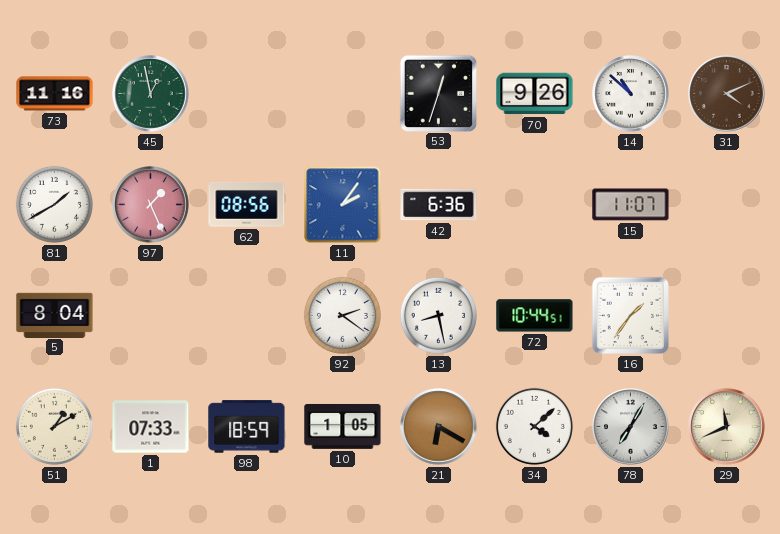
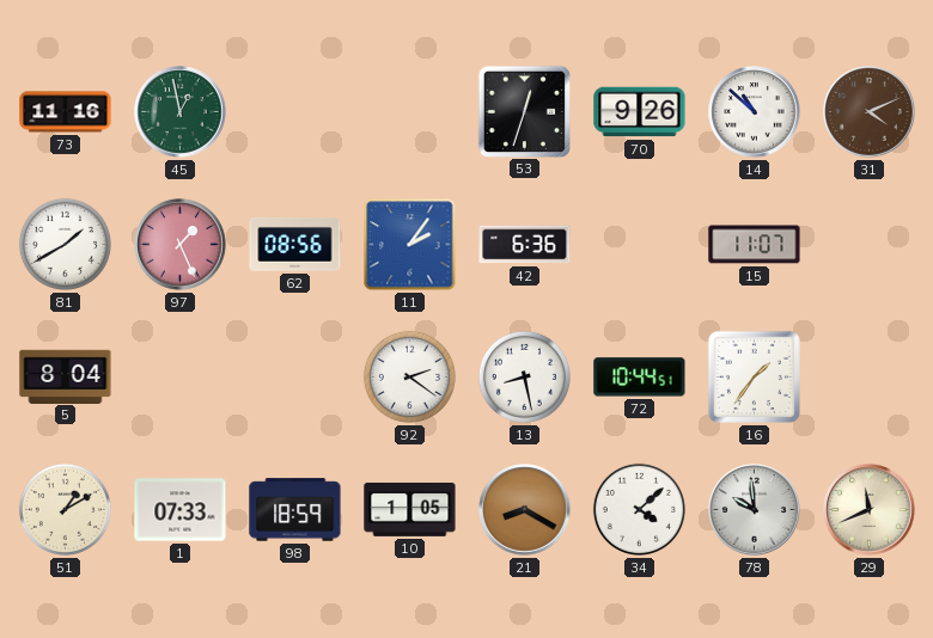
21: 6:20 -> 8:20
78: 7:05 -> 9:59
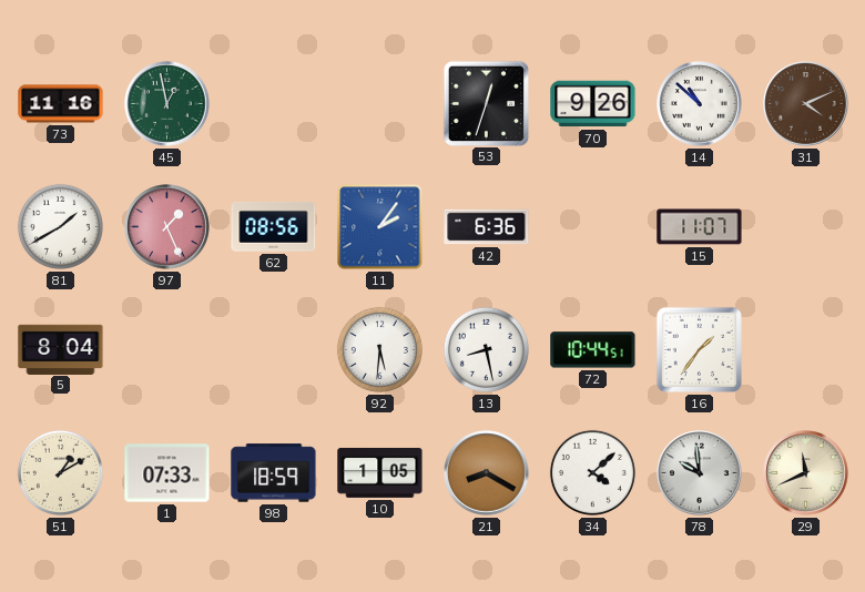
92: 2:21 -> 5:31
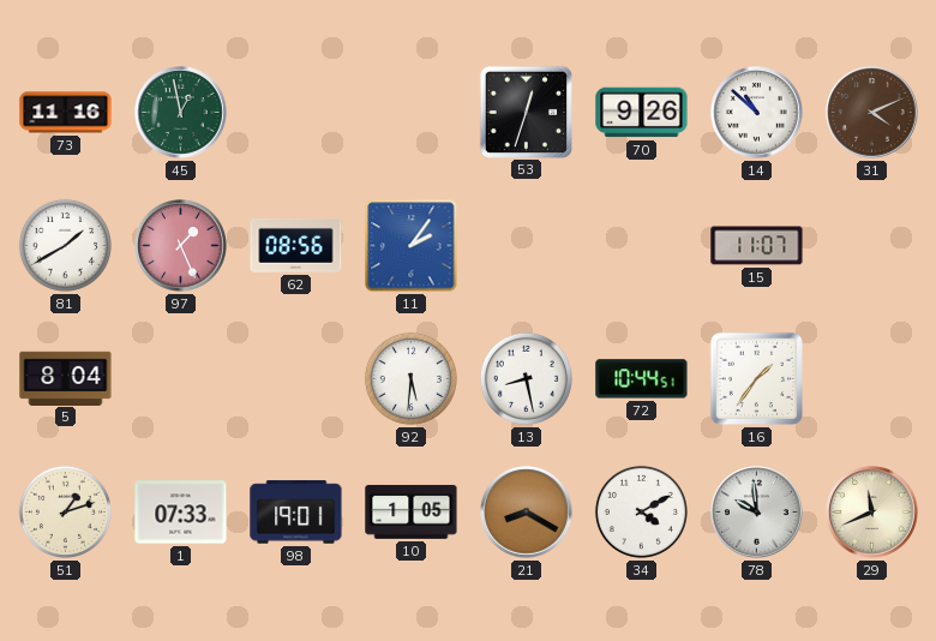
42: 6:36 -> none
51: 1:10 -> 1:12
98: 18:59 -> 19:01
34: 4:08 -> 4:10
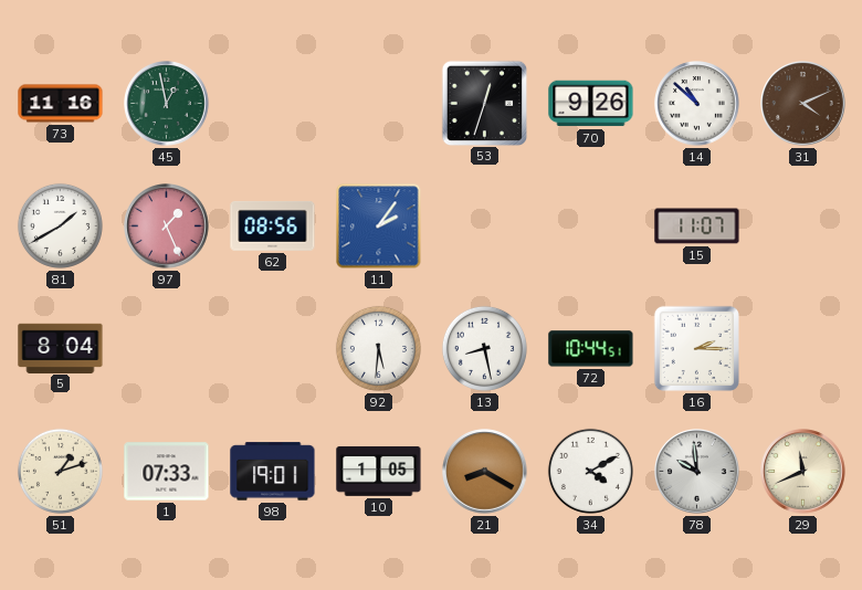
16: 1:36 -> 2:15
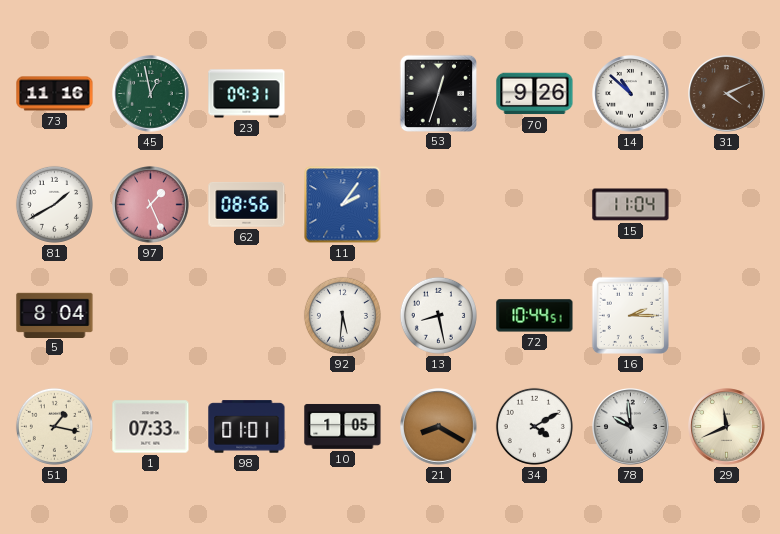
23: none -> 09:31
15: 11:07 -> 11:04
51: 1:12 -> 1:17
98: 19:01 -> 01:01
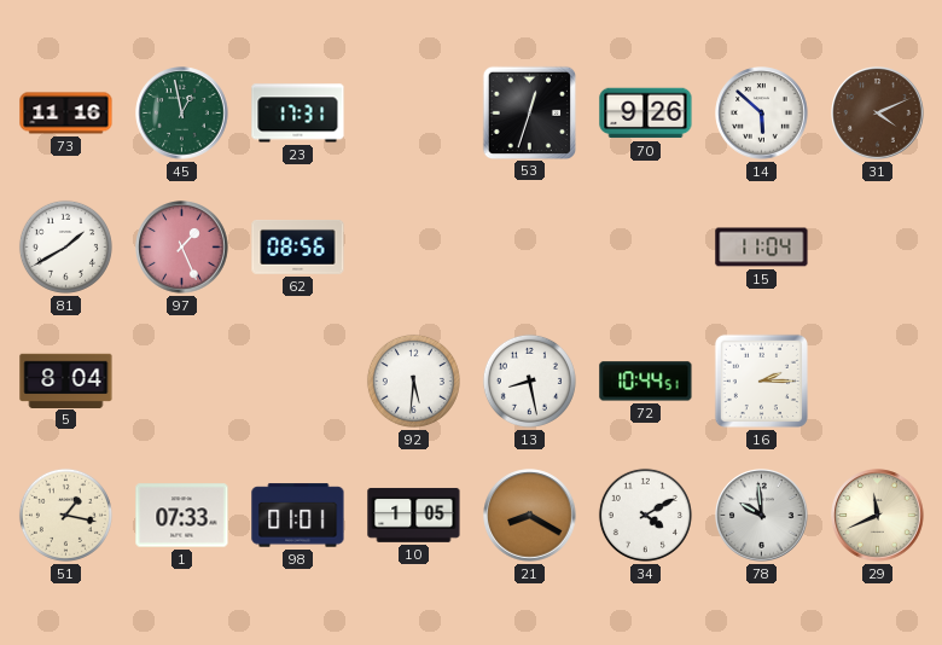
23: 09:31 -> 17:31
14: 10:52 -> 5:52
11: 2:06 -> none
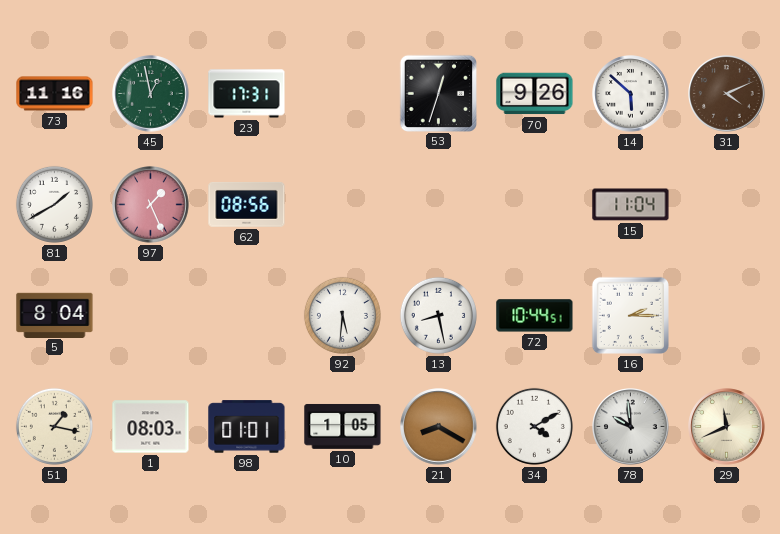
1: 07:33 -> 08:03
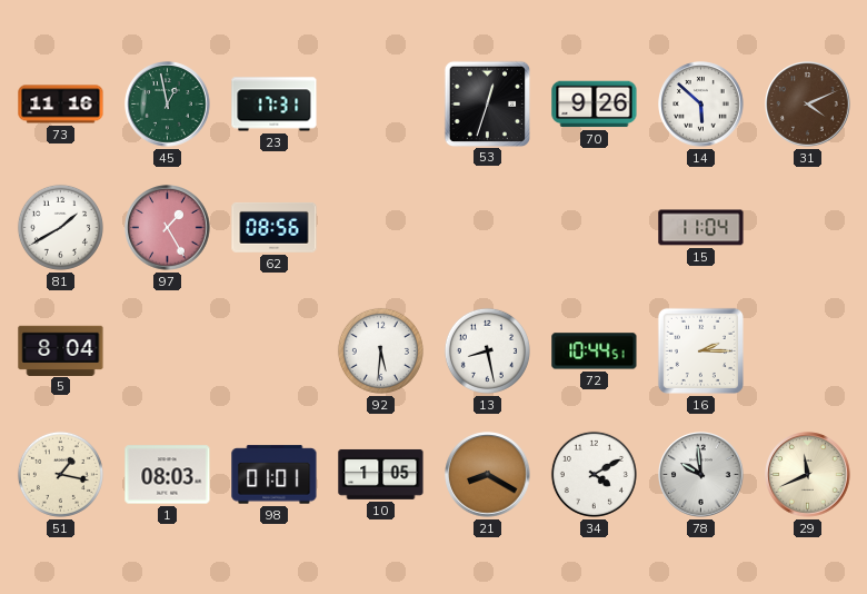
97: 1:26 -> 1:25
